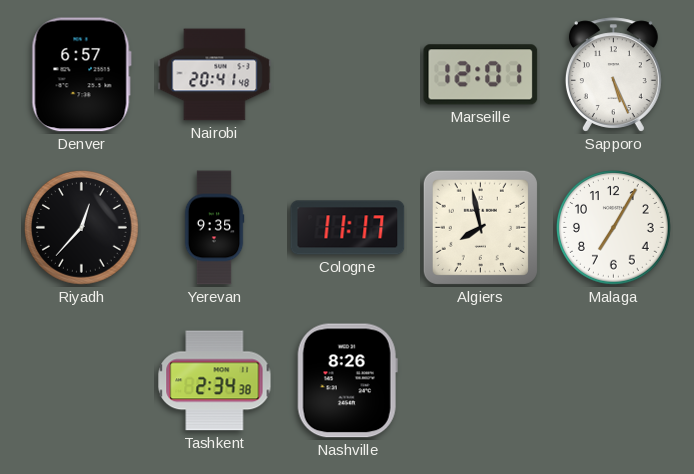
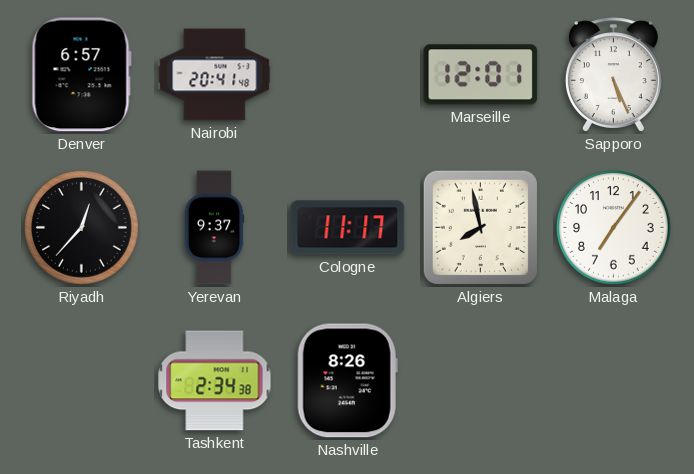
Yerevan: 9:35 -> 9:37
Malaga: 7:05 -> 7:06
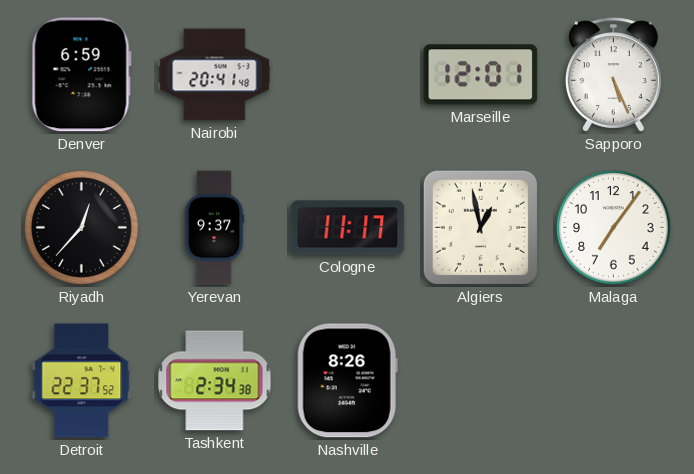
Denver: 6:57 -> 6:59
Algiers: 7:58 -> 12:58
Detroit: none -> 22:37
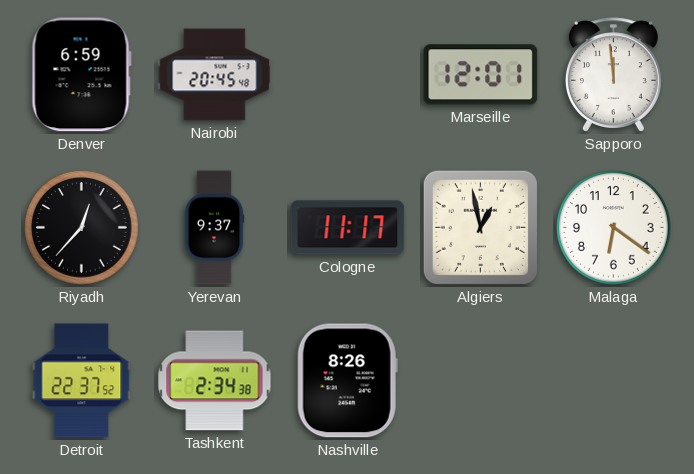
Nairobi: 20:41 -> 20:45
Sapporo: 5:26 -> 11:59
Malaga: 7:06 -> 6:21
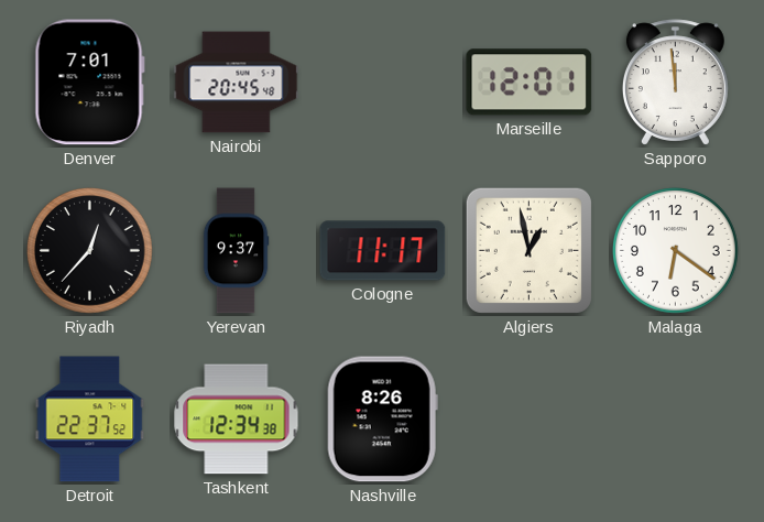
Denver: 6:59 -> 7:01
Tashkent: 2:34 -> 12:34
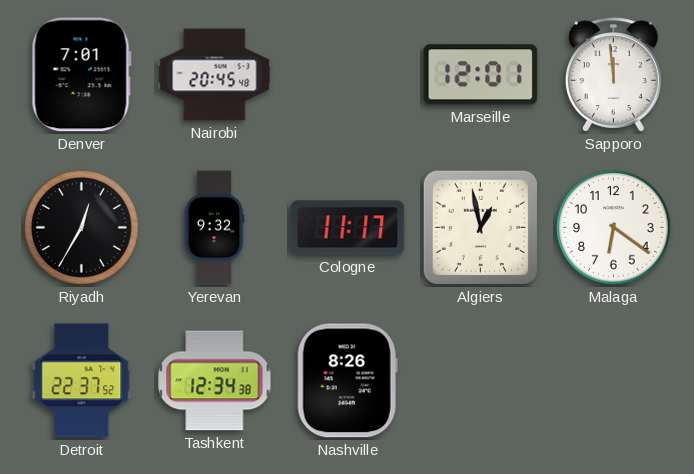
Riyadh: 12:37 -> 12:35
Yerevan: 9:37 -> 9:32
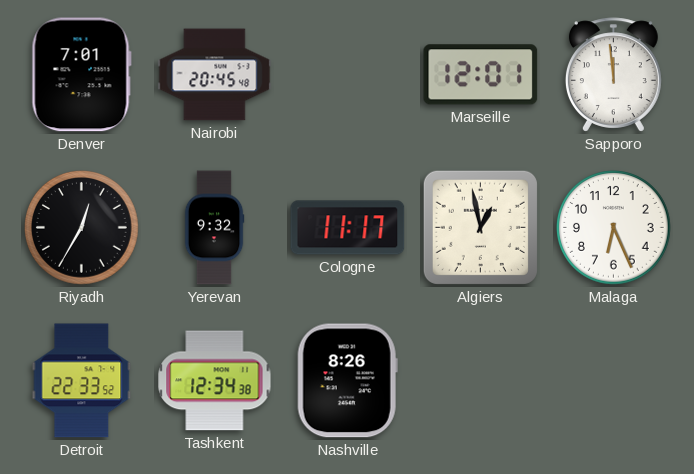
Malaga: 6:21 -> 6:26
Detroit: 22:37 -> 22:33
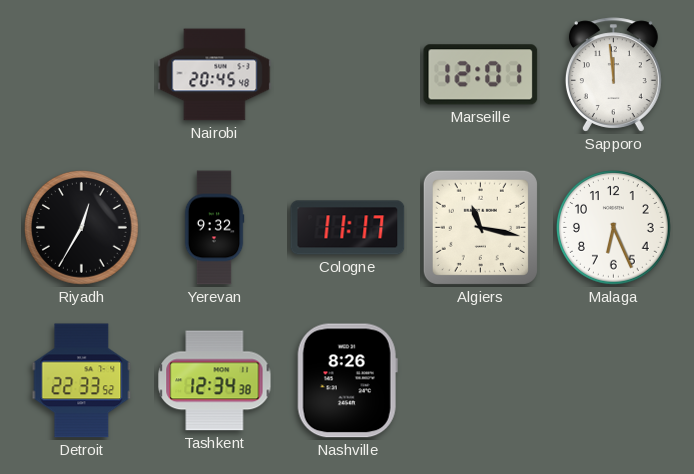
Denver: 7:01 -> none
Algiers: 12:58 -> 11:17
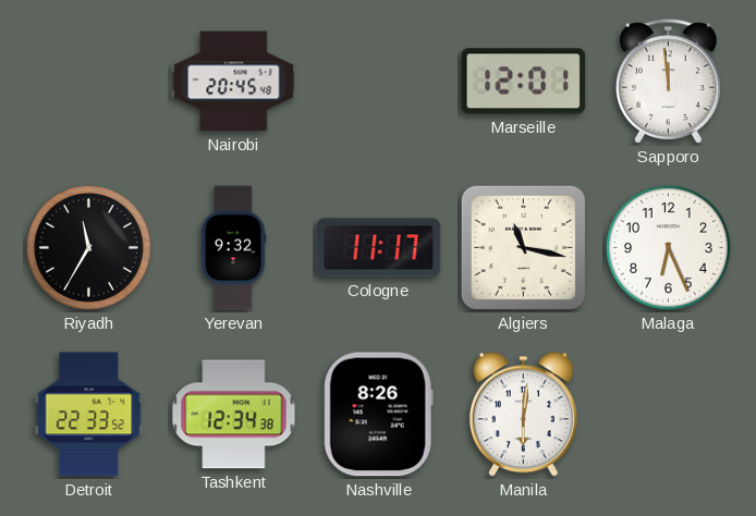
Riyadh: 12:35 -> 11:35
Manila: none -> 6:01
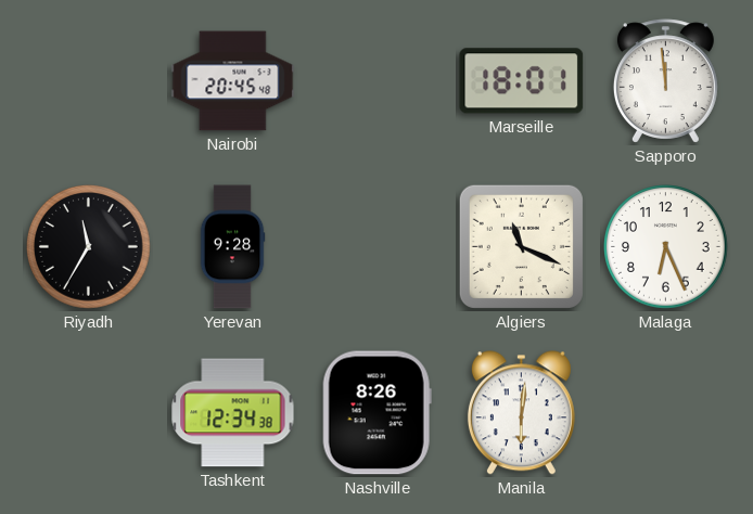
Marseille: 12:01 -> 18:01
Yerevan: 9:32 -> 9:28
Cologne: 11:17 -> none
Algiers: 11:17 -> 11:19
Detroit: 22:33 -> none
